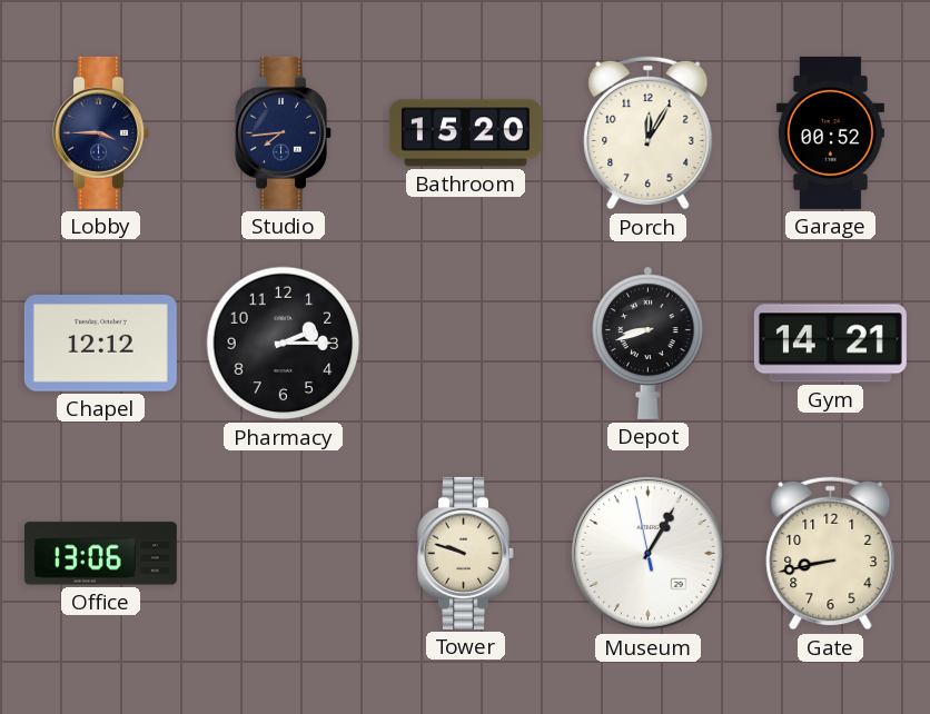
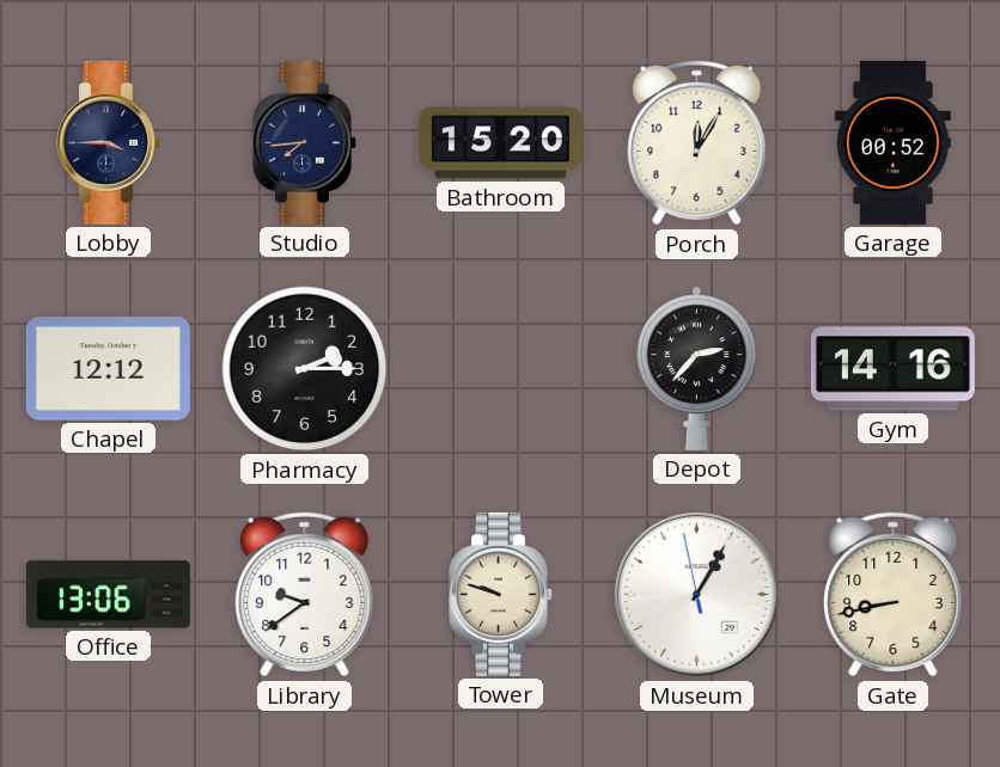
Depot: 8:42 -> 2:37
Gym: 14:21 -> 14:16
Library: none -> 9:39
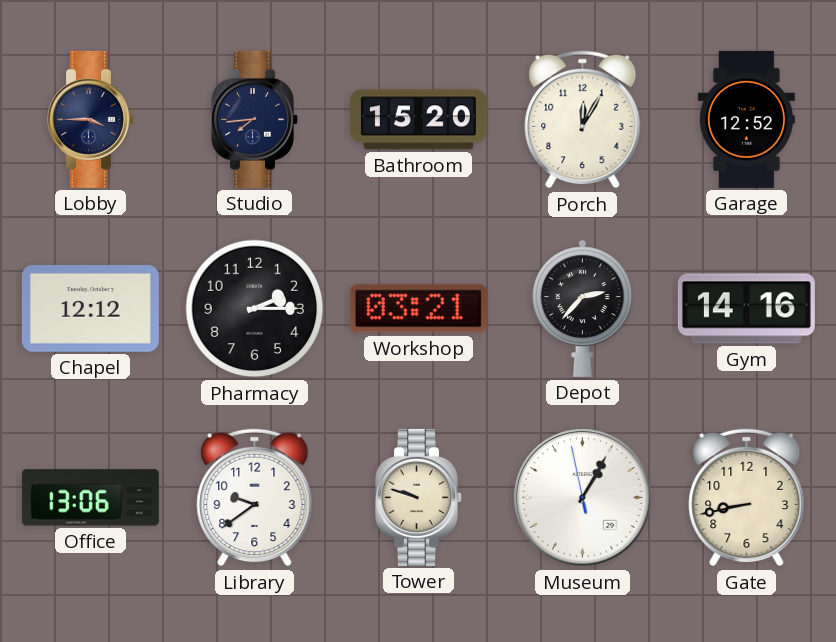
Garage: 00:52 -> 12:52
Workshop: none -> 03:21
